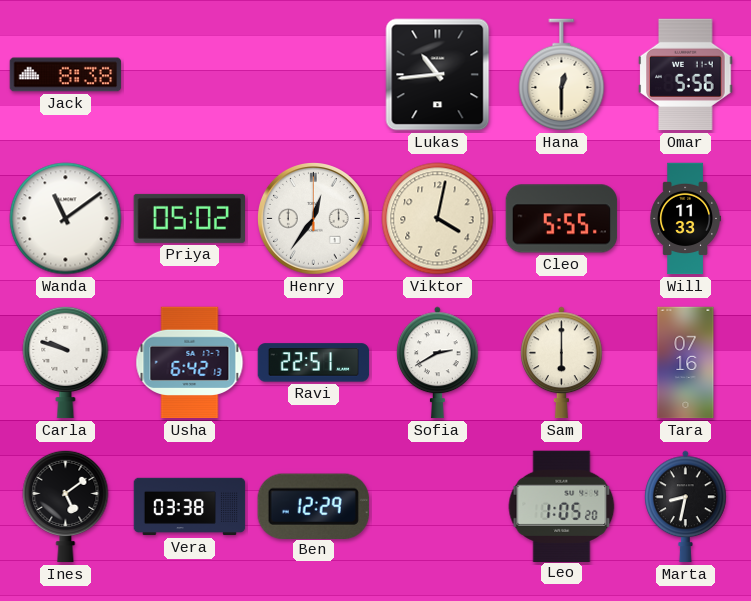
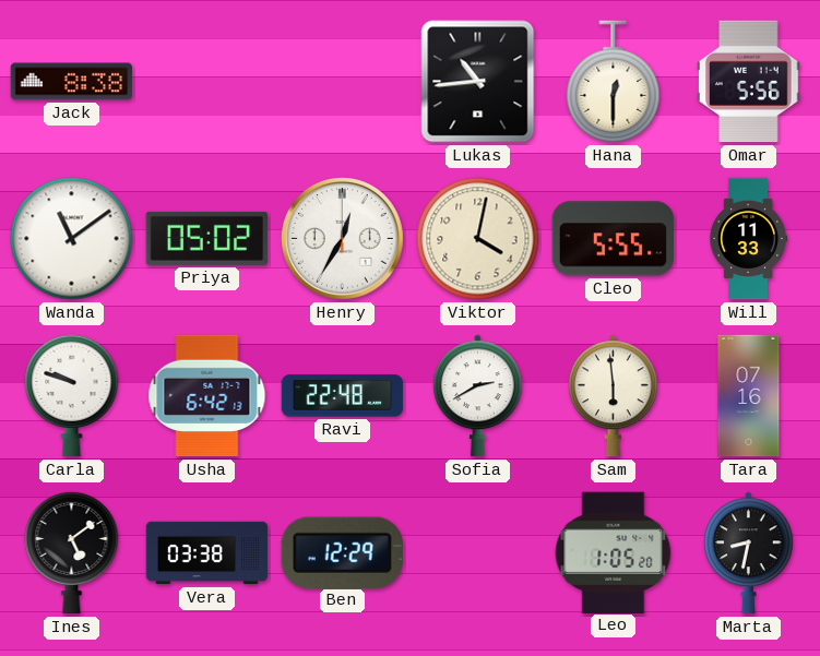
Henry: 12:36 -> 12:35
Ravi: 22:51 -> 22:48
Sam: 6:00 -> 5:59
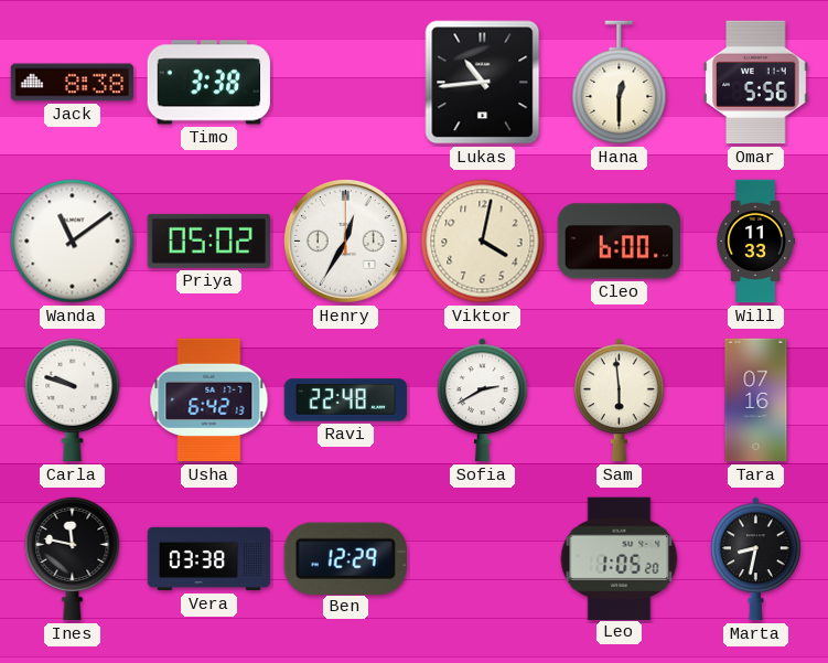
Timo: none -> 3:38
Cleo: 5:55 -> 6:00
Ines: 5:09 -> 11:47
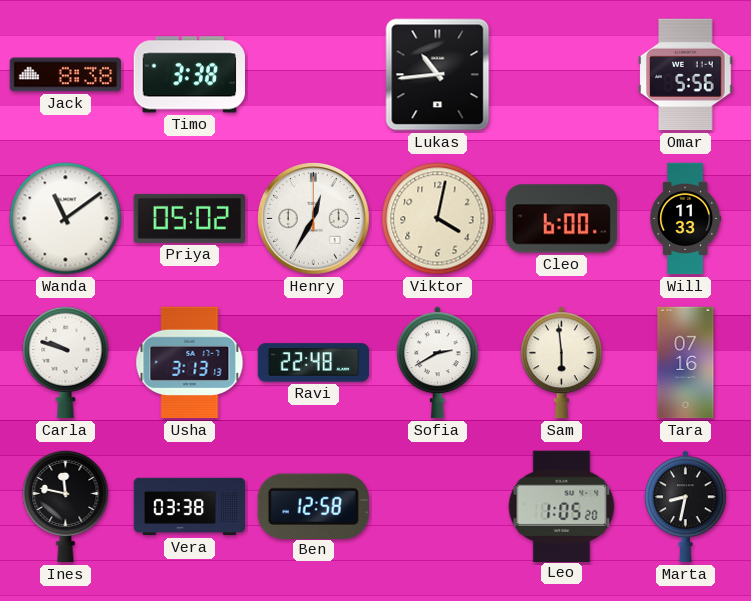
Hana: 12:30 -> none
Usha: 6:42 -> 3:13
Ben: 12:29 -> 12:58
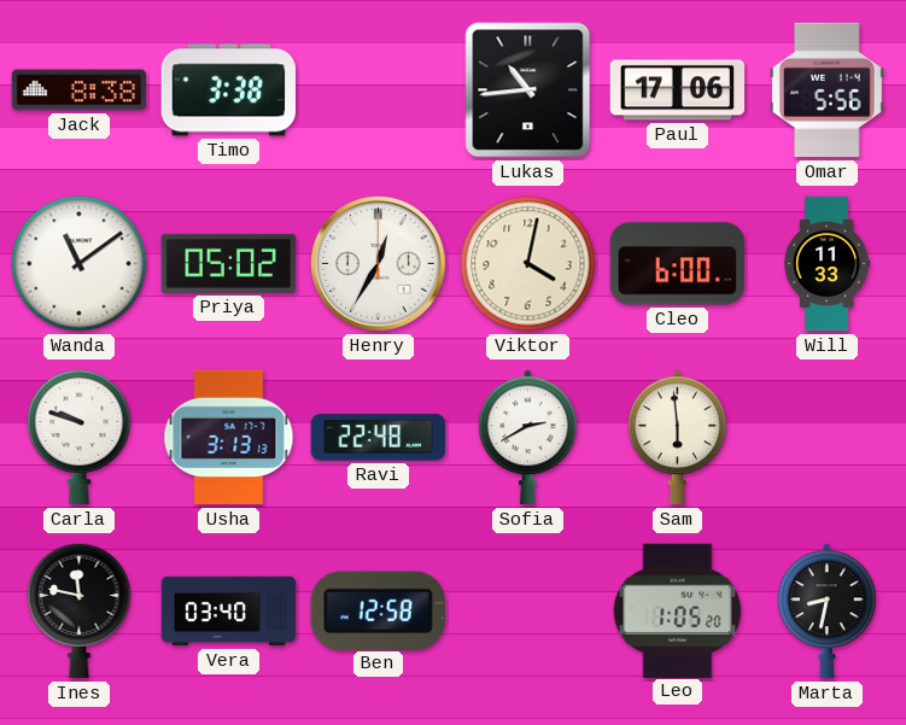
Paul: none -> 17:06
Tara: 07:16 -> none
Vera: 03:38 -> 03:40
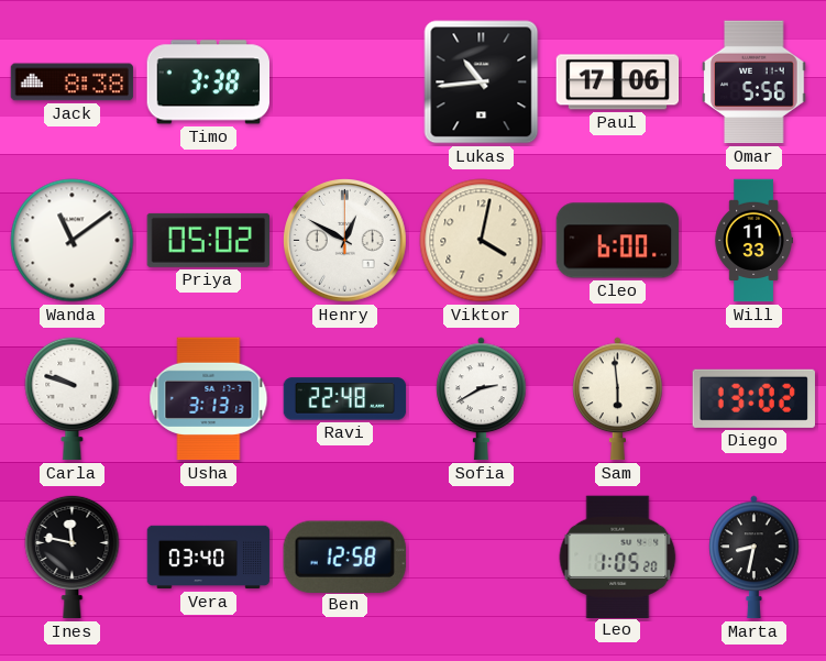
Henry: 12:35 -> 12:50
Diego: none -> 13:02
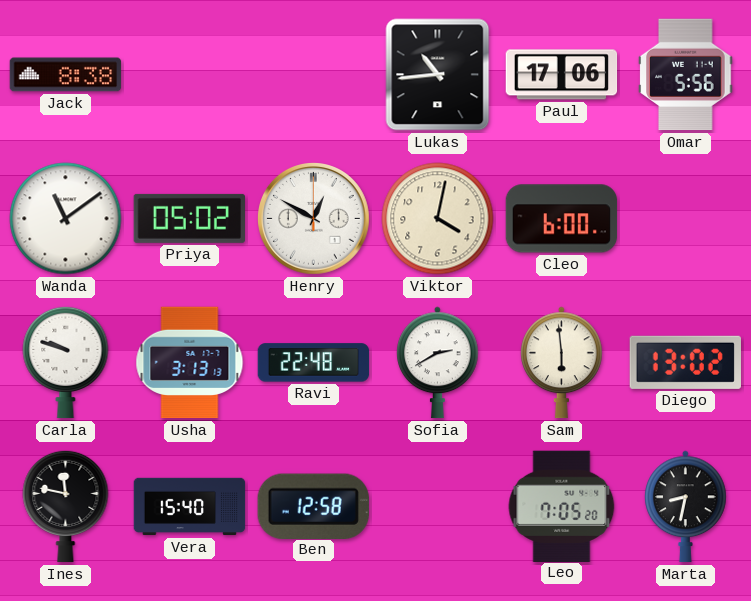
Timo: 3:38 -> none
Will: 11:33 -> none
Vera: 03:40 -> 15:40
Leo: 1:05 -> 7:05
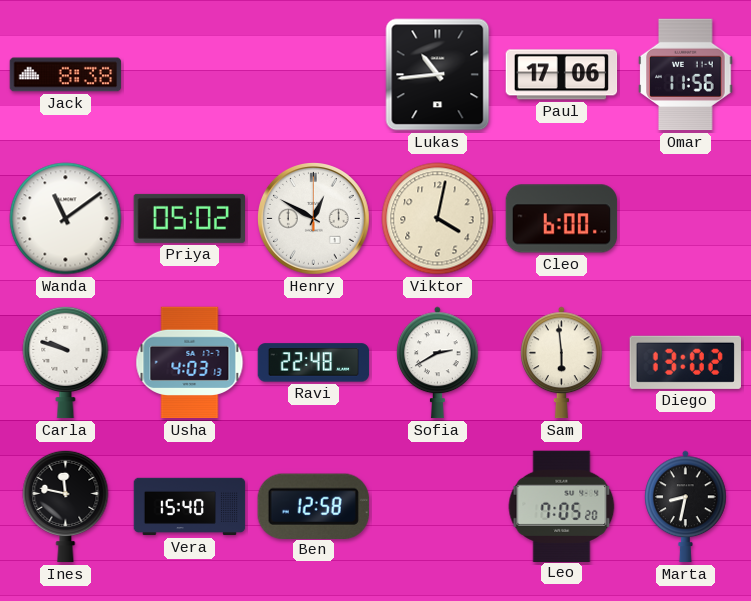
Omar: 5:56 -> 11:56
Usha: 3:13 -> 4:03
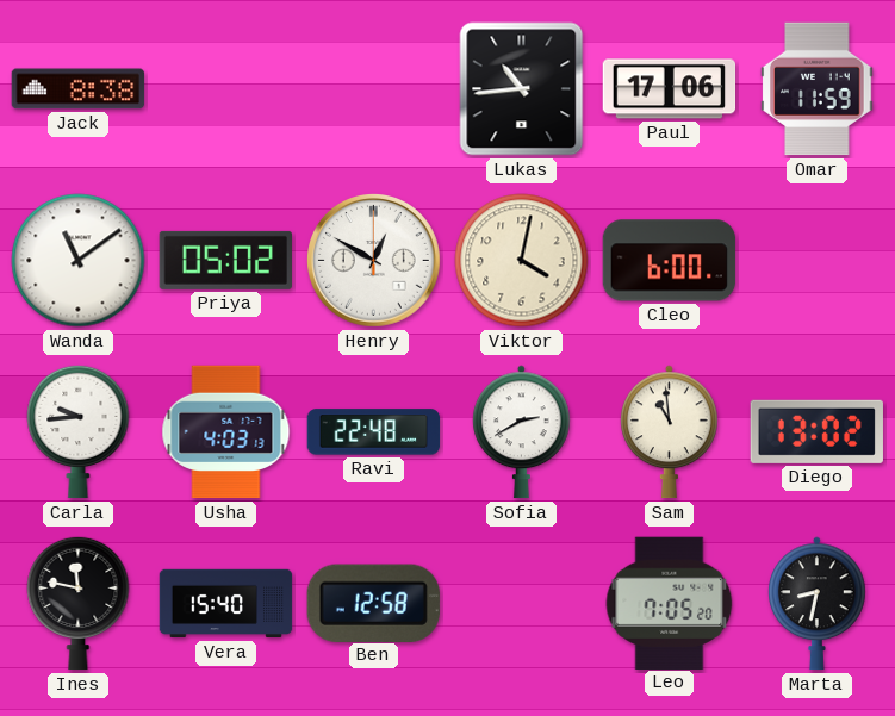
Omar: 11:56 -> 11:59
Carla: 9:48 -> 9:44
Sam: 5:59 -> 10:59
